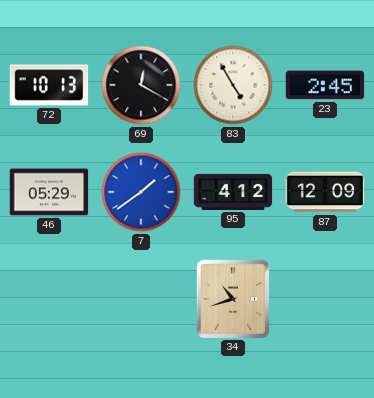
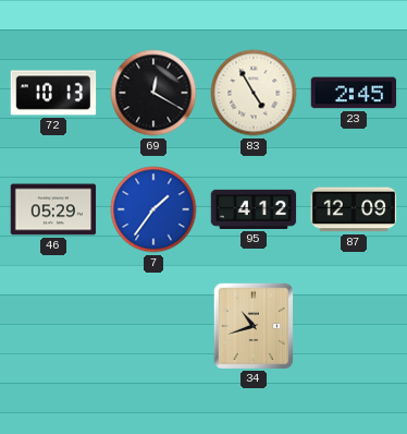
7: 1:39 -> 1:36
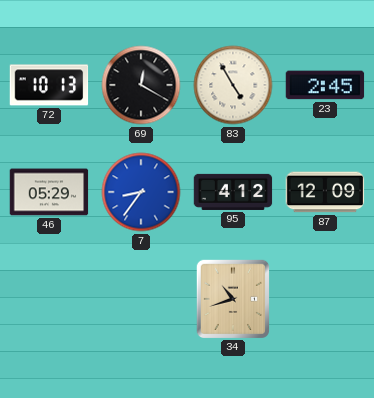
7: 1:36 -> 8:36
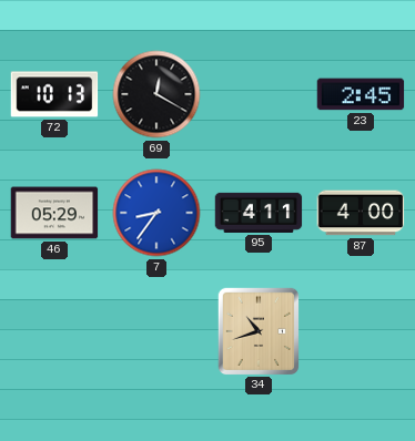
83: 4:55 -> none
95: 4:12 -> 4:11
87: 12:09 -> 4:00
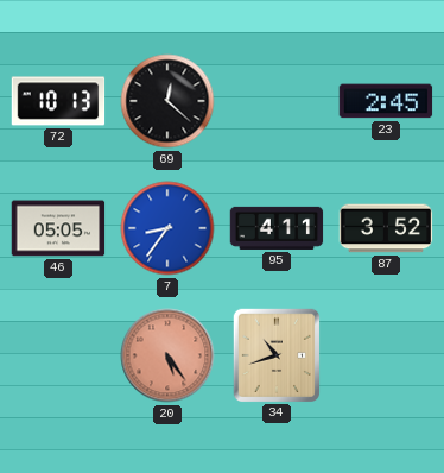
69: 12:20 -> 12:22
46: 05:29 -> 05:05
87: 4:00 -> 3:52
20: none -> 5:24
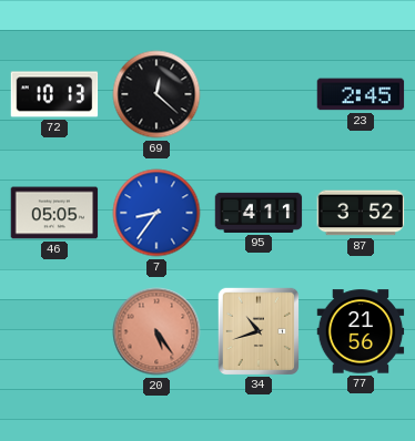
77: none -> 21:56
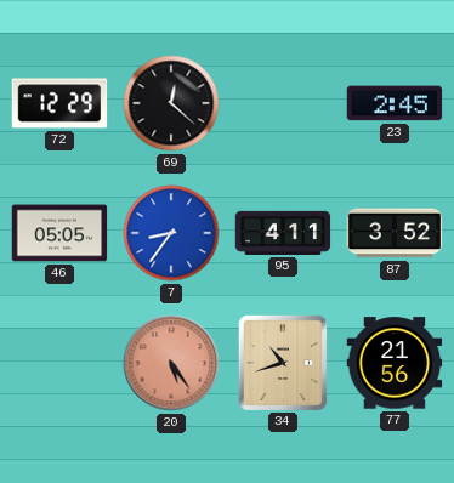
72: 10:13 -> 12:29
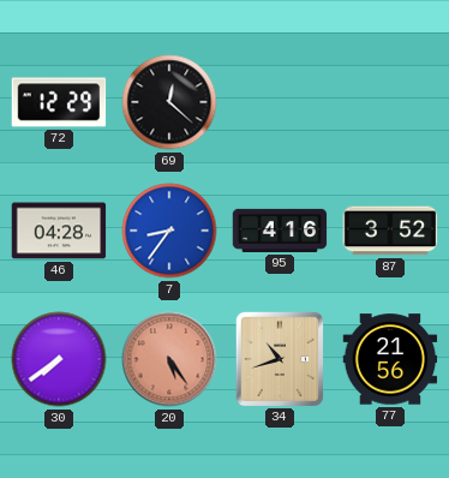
23: 2:45 -> none
46: 05:05 -> 04:28
95: 4:11 -> 4:16
30: none -> 7:39
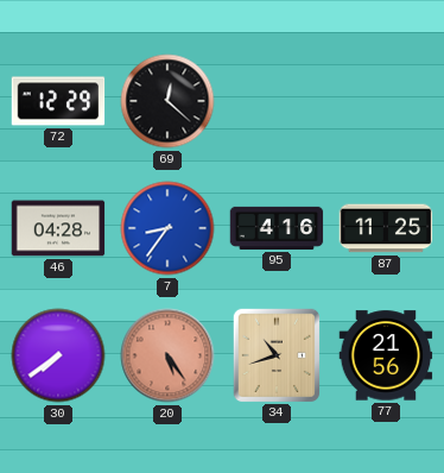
87: 3:52 -> 11:25
